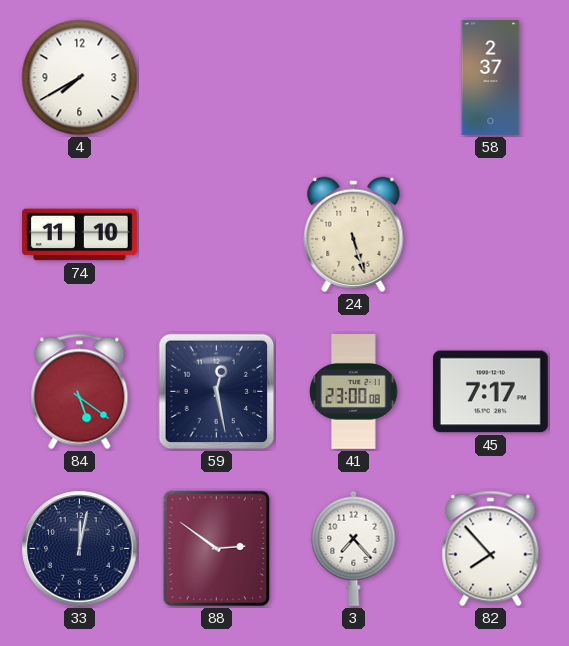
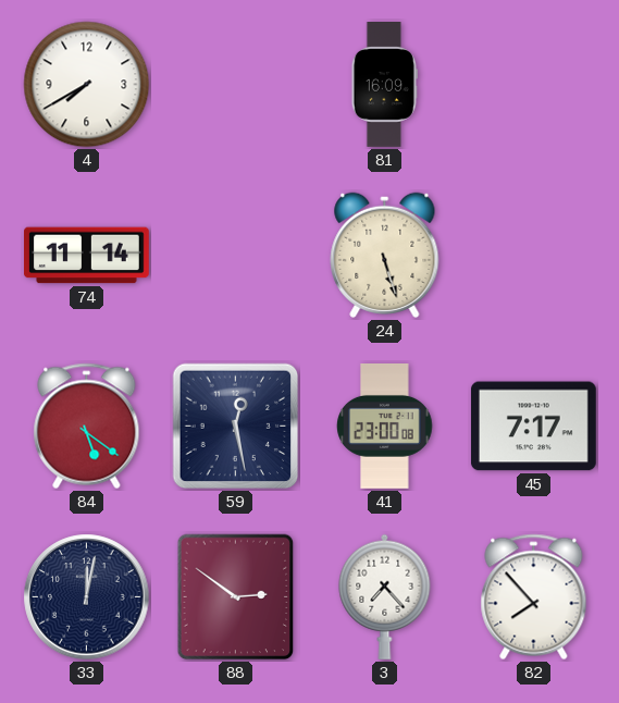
81: none -> 16:09
58: 2:37 -> none
74: 11:10 -> 11:14
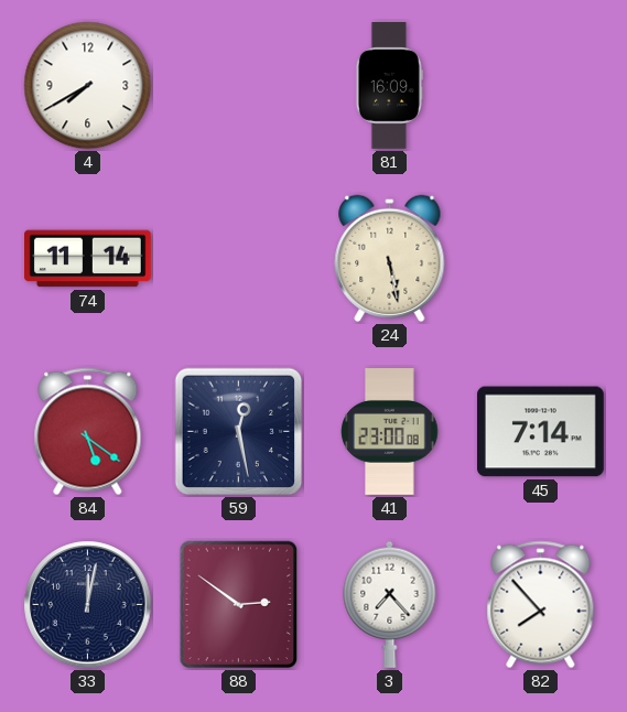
24: 5:27 -> 5:28
45: 7:17 -> 7:14
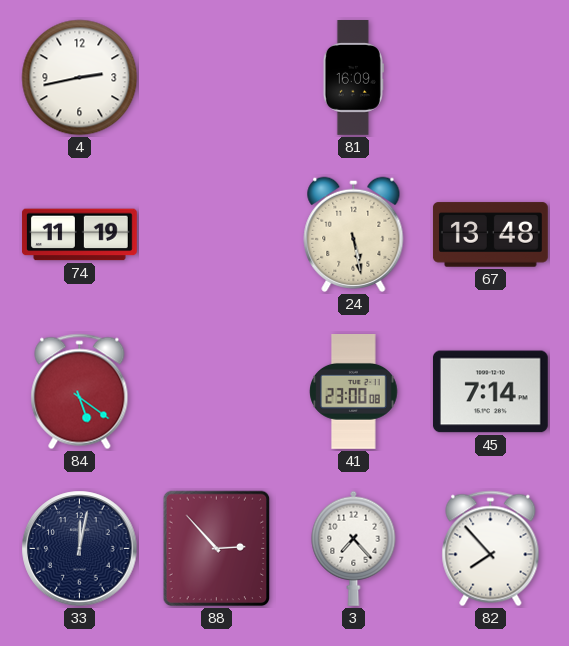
4: 7:40 -> 2:43
74: 11:14 -> 11:19
67: none -> 13:48
59: 12:28 -> none
88: 2:51 -> 2:53
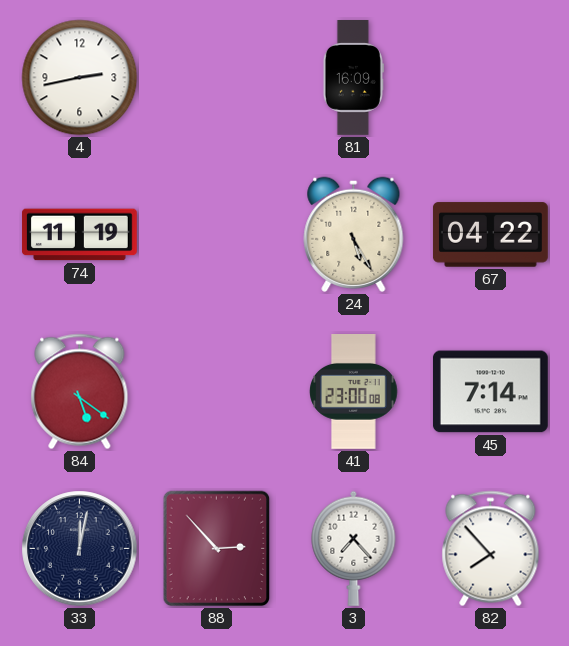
24: 5:28 -> 5:25
67: 13:48 -> 04:22
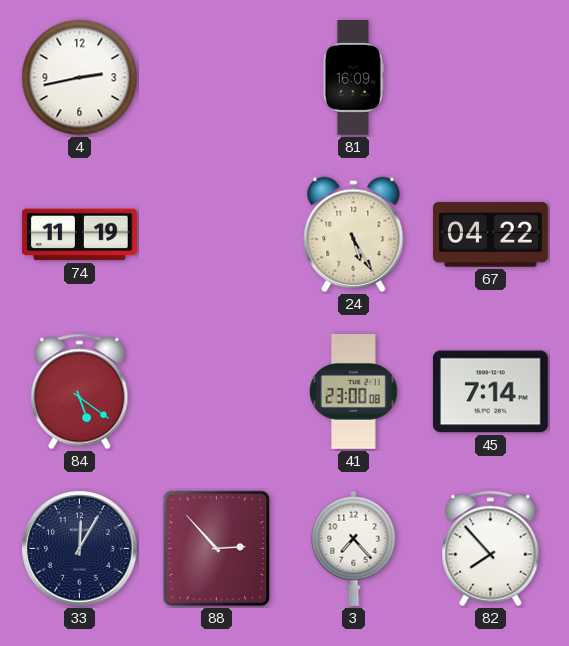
33: 12:02 -> 12:05
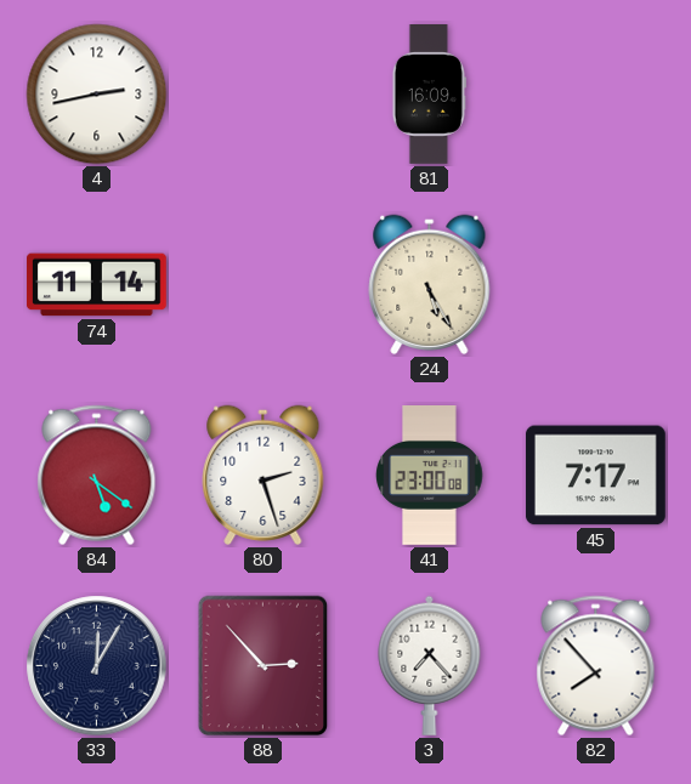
74: 11:19 -> 11:14
67: 04:22 -> none
80: none -> 2:27
45: 7:14 -> 7:17
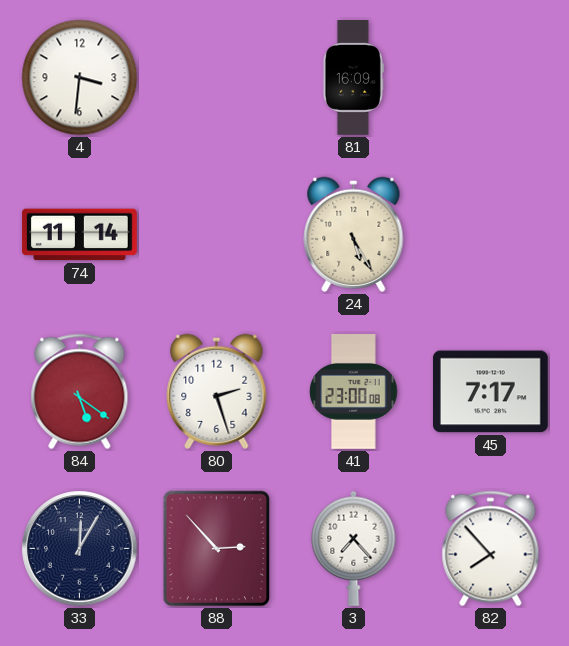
4: 2:43 -> 3:31
